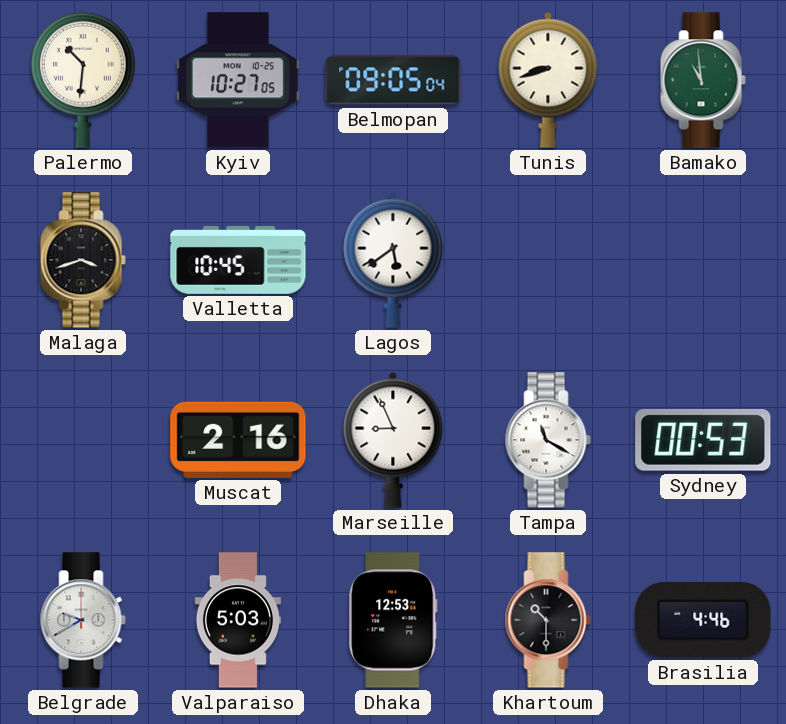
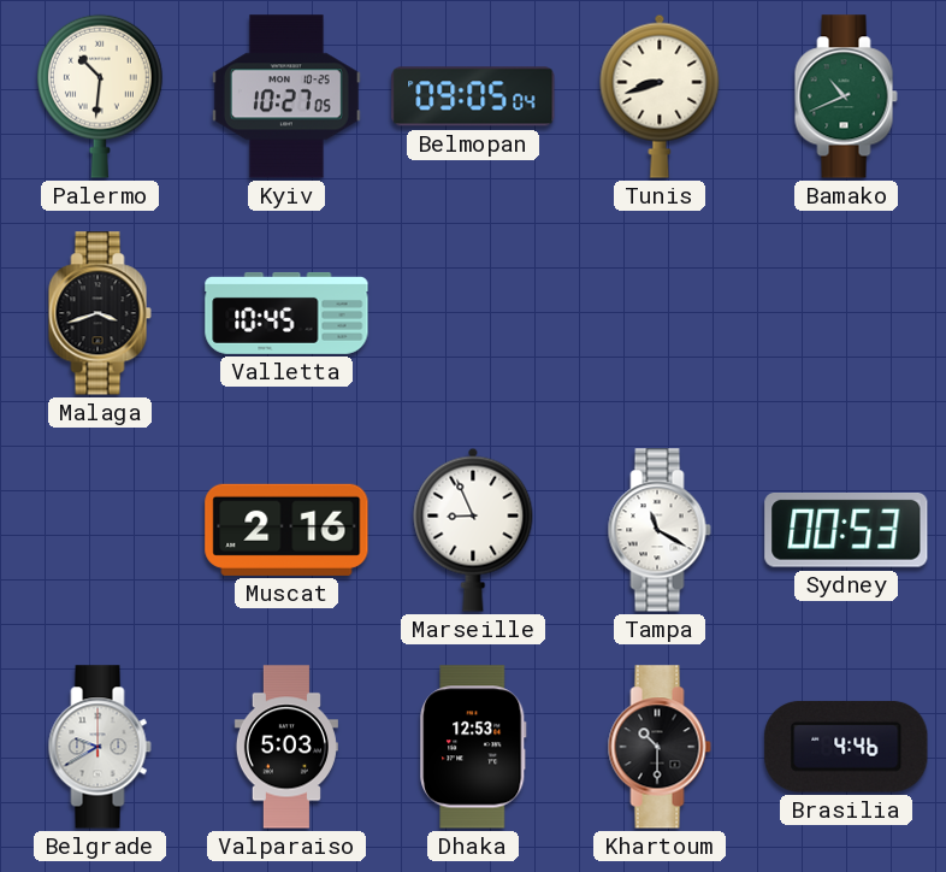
Bamako: 10:59 -> 10:41
Lagos: 5:39 -> none
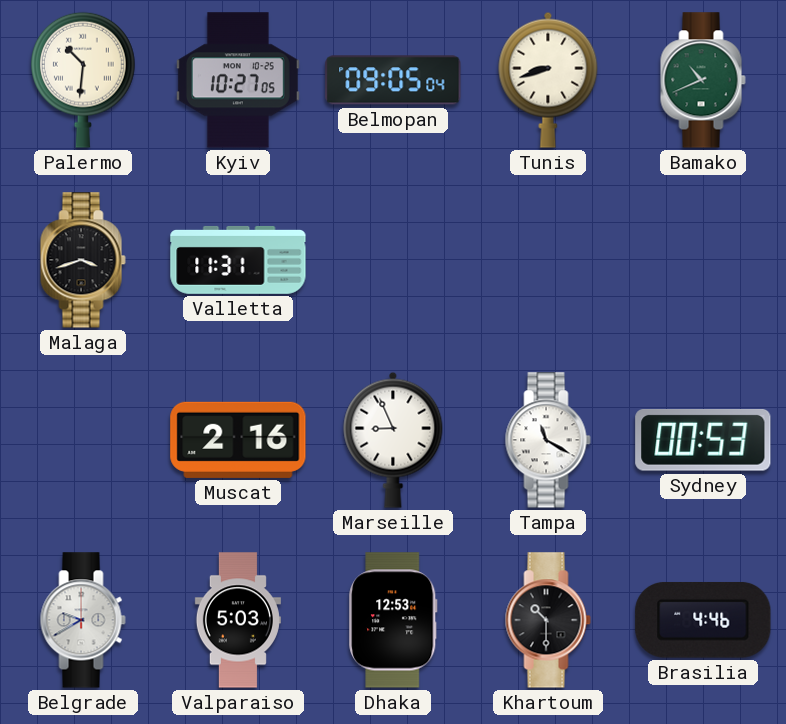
Valletta: 10:45 -> 11:31
